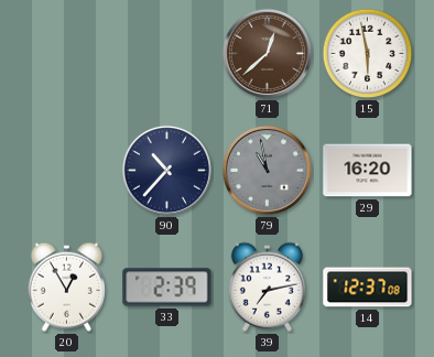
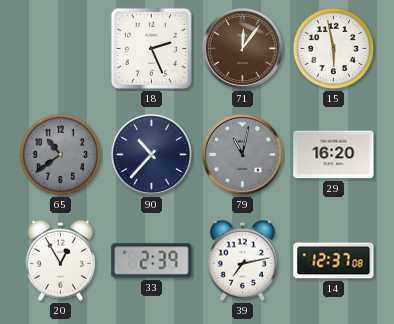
18: none -> 2:26
71: 12:38 -> 12:06
65: none -> 10:39
79: 10:58 -> 11:02
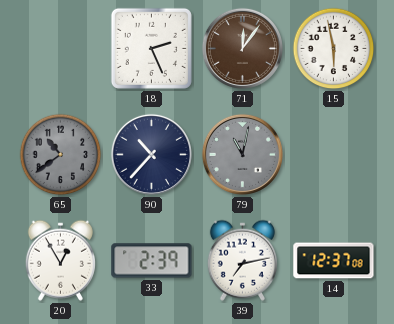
29: 16:20 -> none
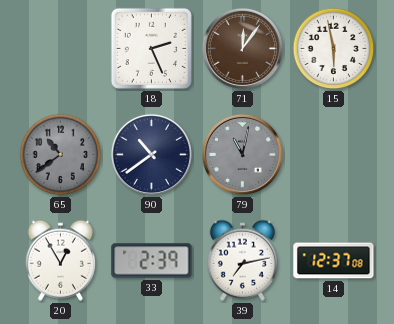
90: 10:37 -> 10:39
